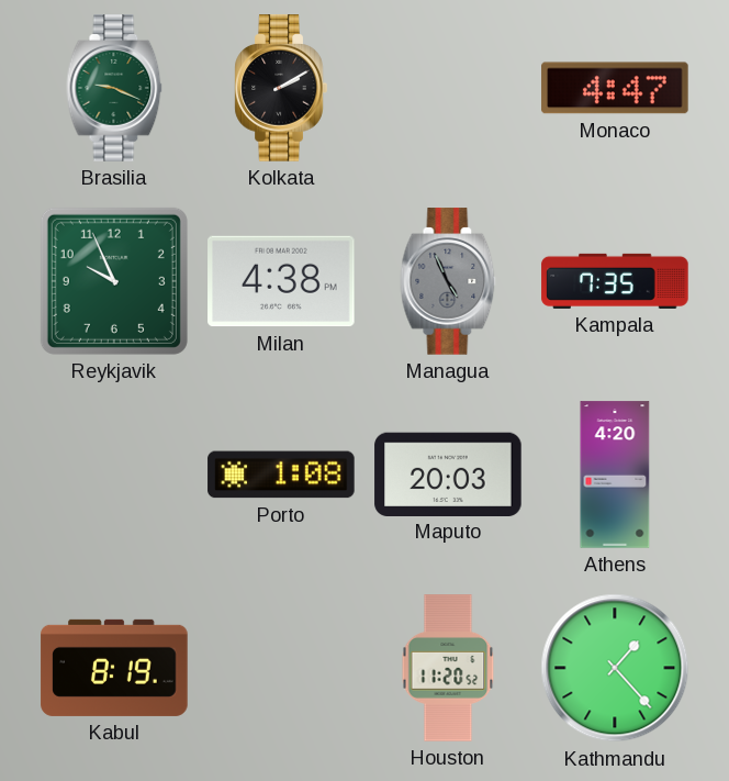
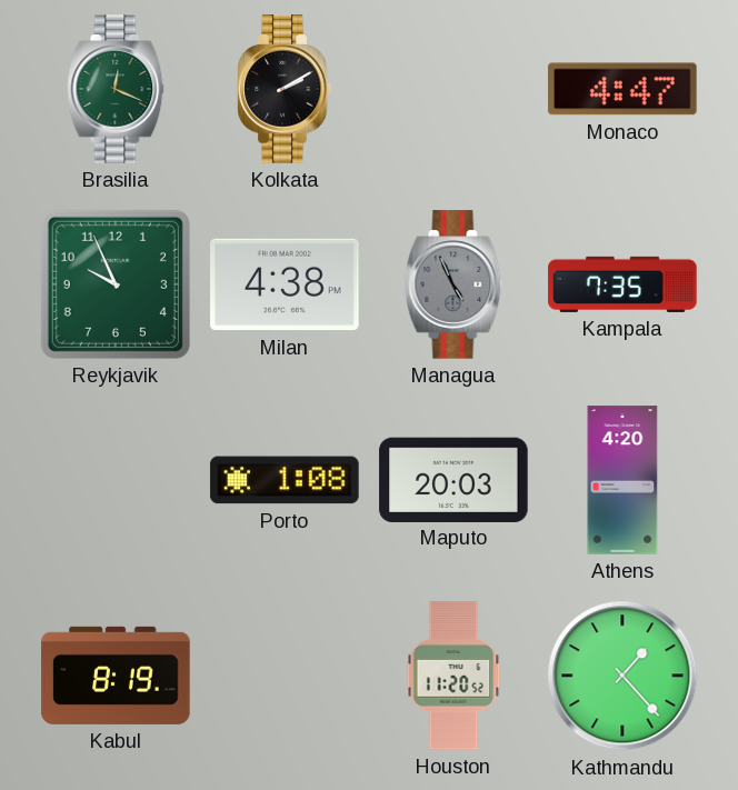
Brasilia: 9:19 -> 12:19
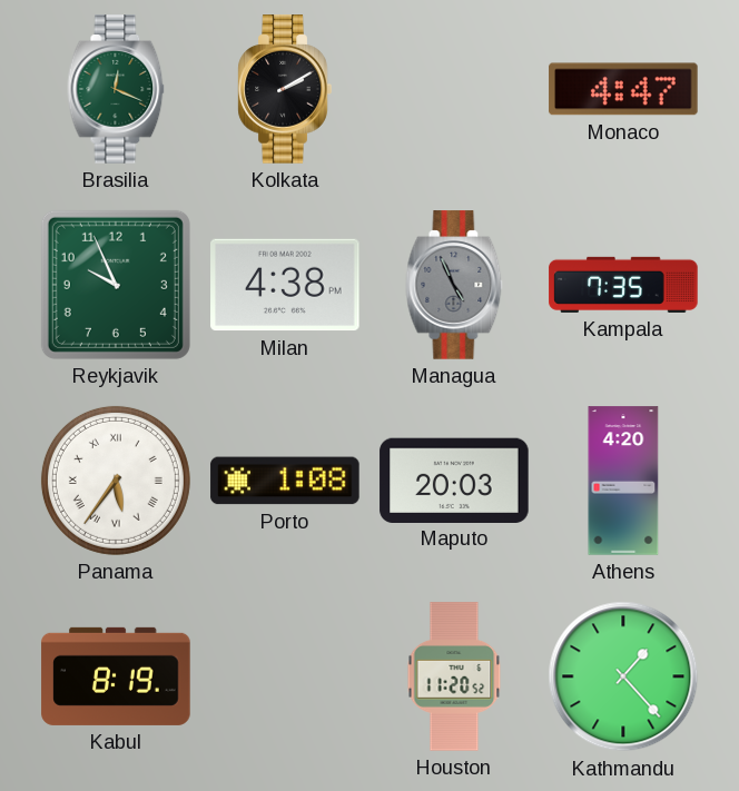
Panama: none -> 5:36
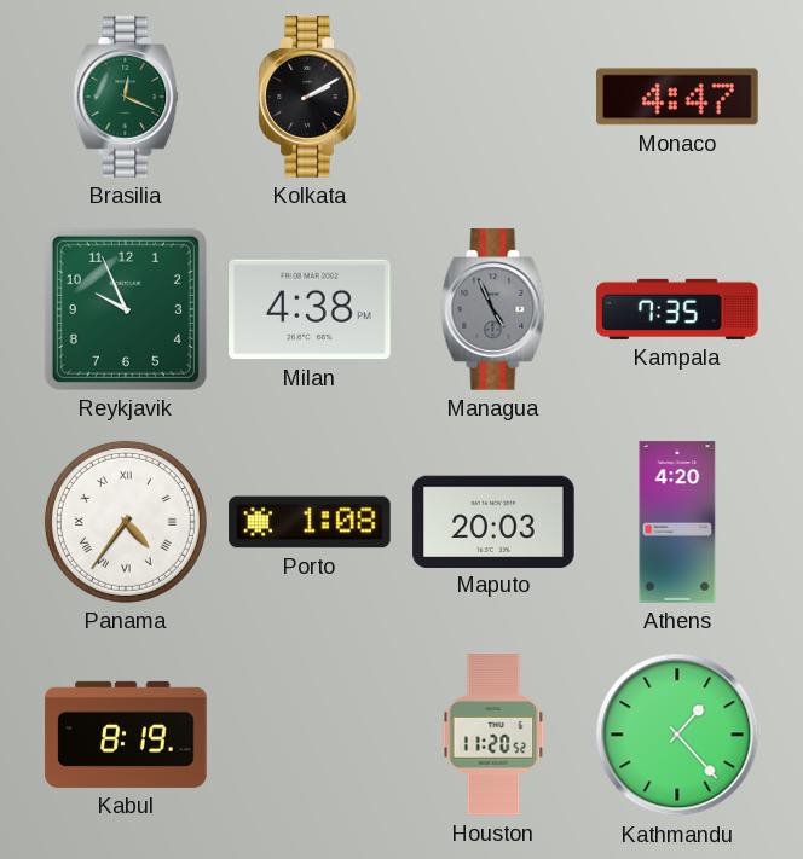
Panama: 5:36 -> 4:36
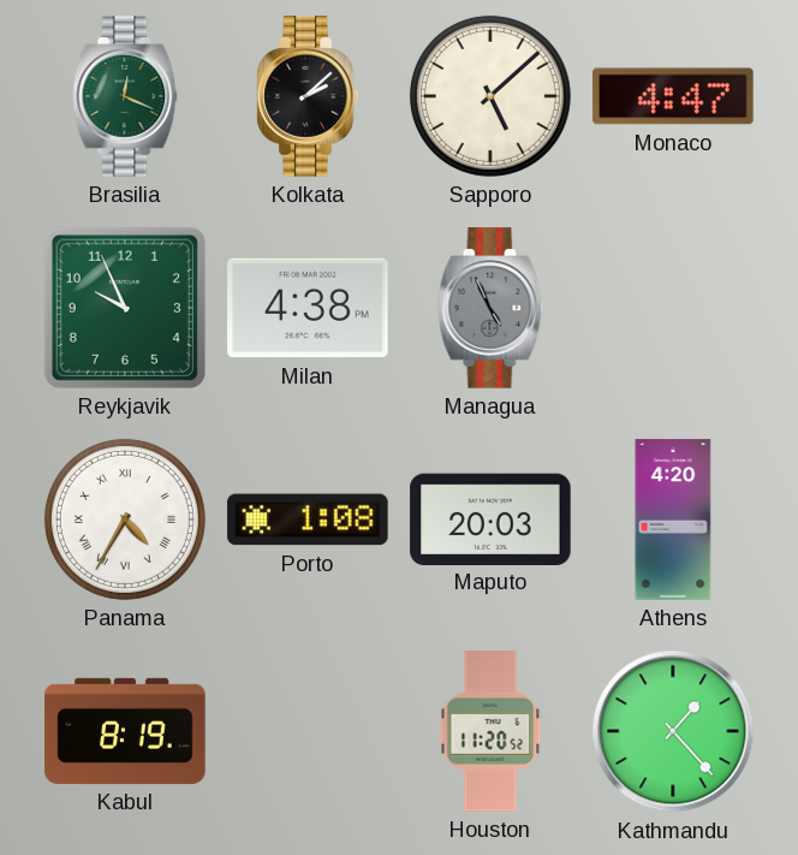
Kolkata: 2:10 -> 2:08
Sapporo: none -> 5:08
Kampala: 7:35 -> none
Panama: 4:36 -> 4:35
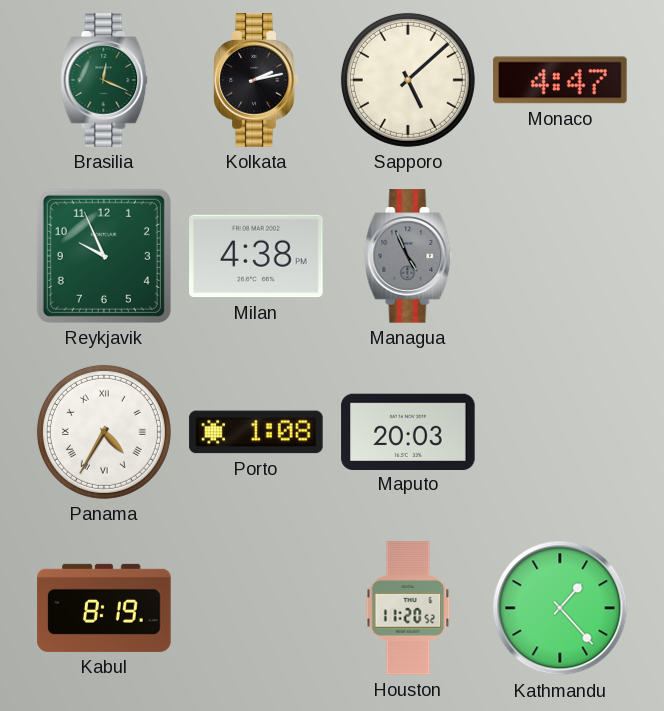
Kolkata: 2:08 -> 2:13
Athens: 4:20 -> none
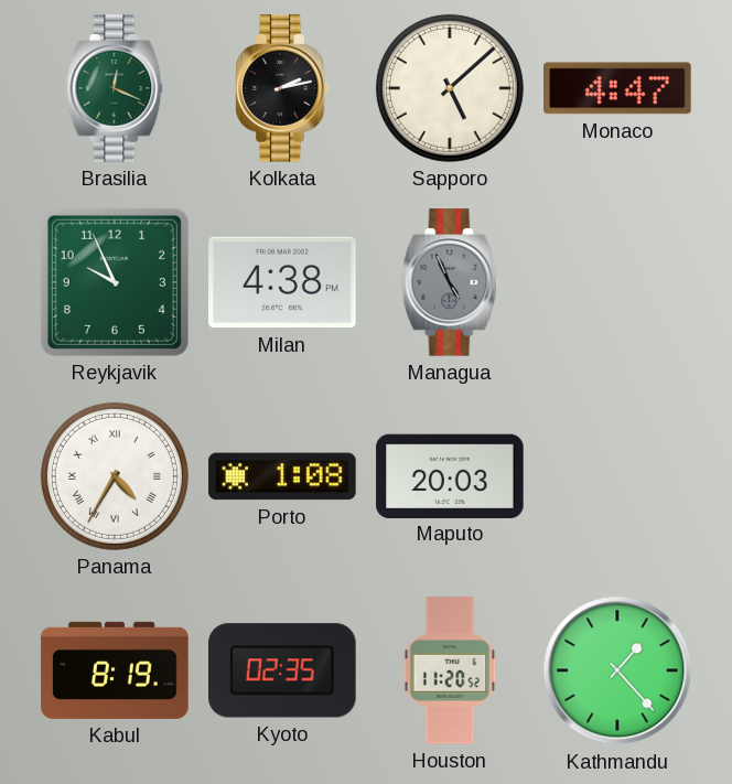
Kyoto: none -> 02:35
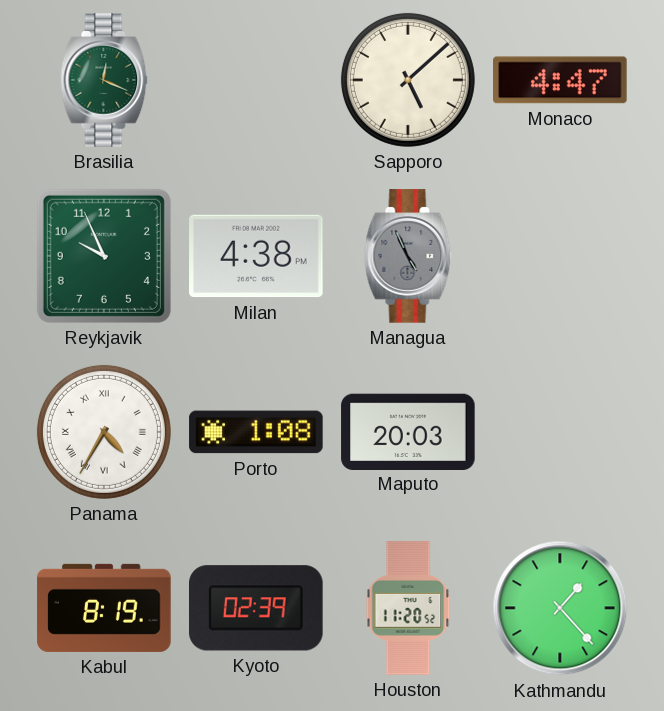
Kolkata: 2:13 -> none
Kyoto: 02:35 -> 02:39
